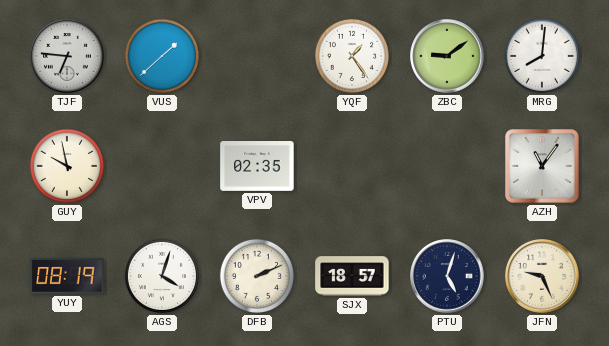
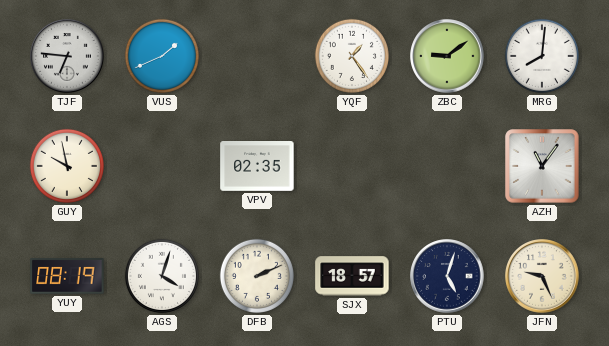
VUS: 1:38 -> 1:41
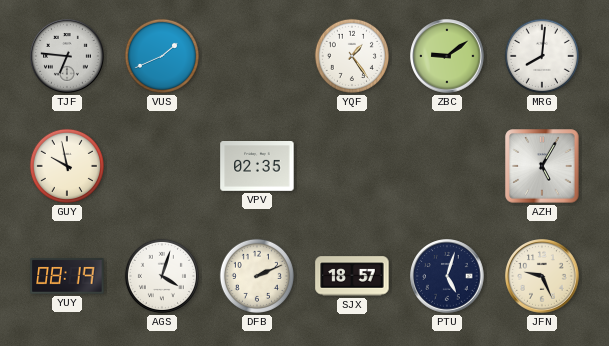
AZH: 11:06 -> 5:05
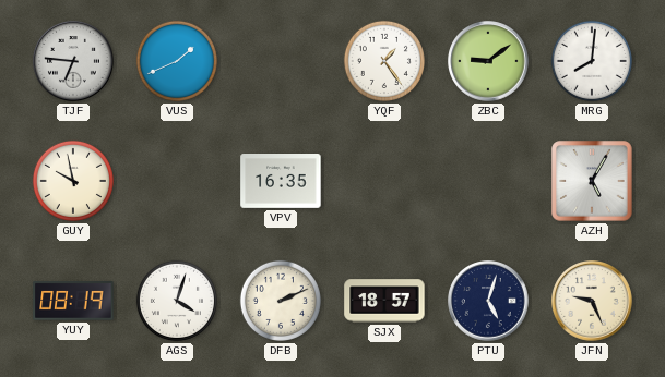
VPV: 02:35 -> 16:35
